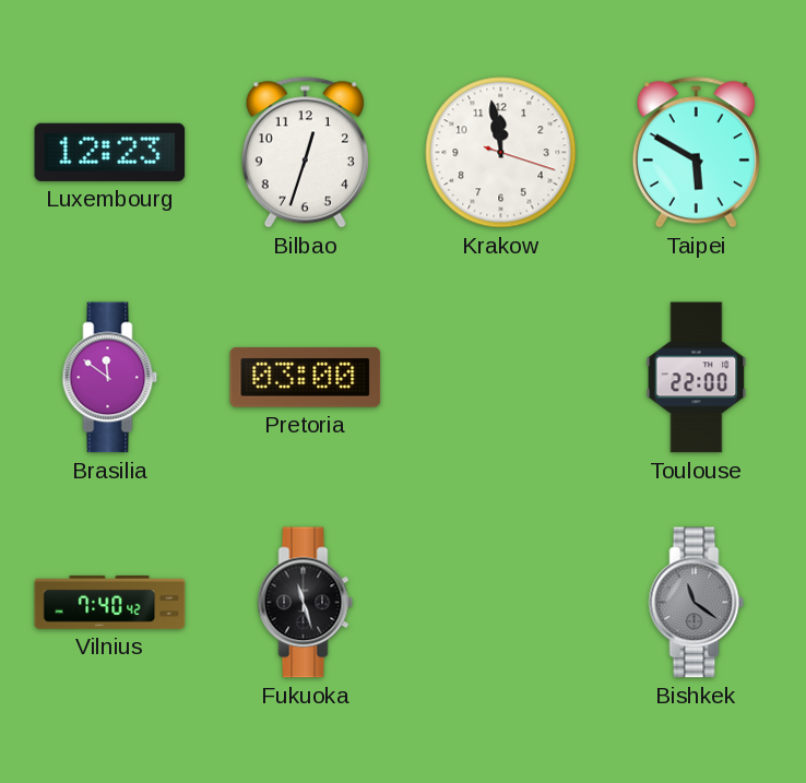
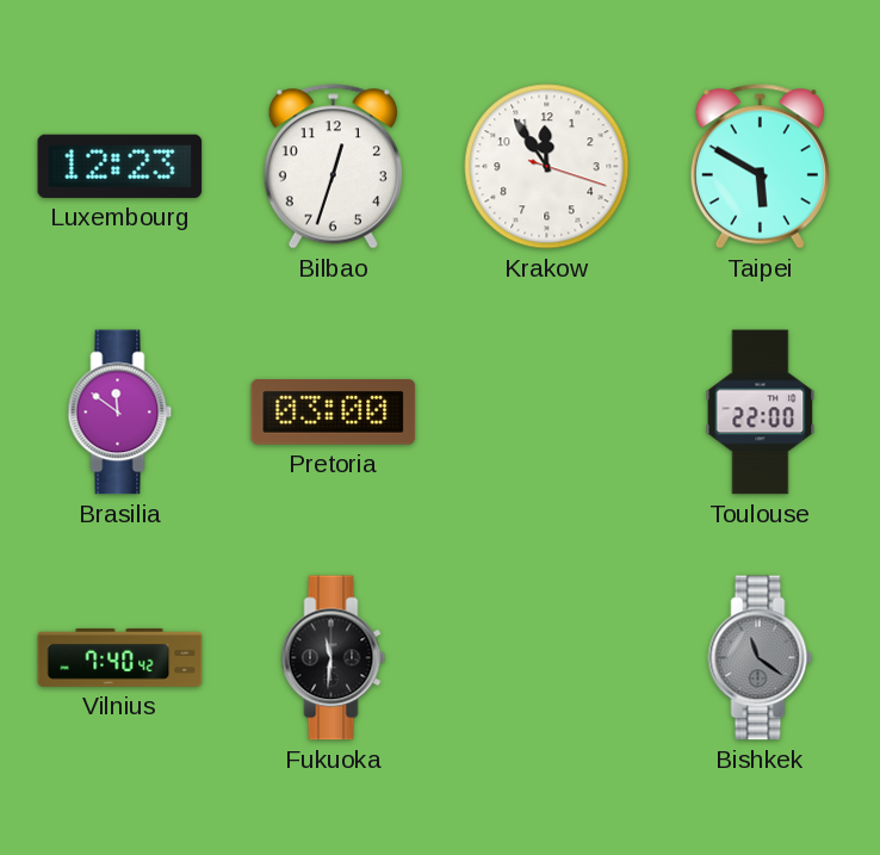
Krakow: 11:58 -> 11:54
Fukuoka: 11:27 -> 11:31
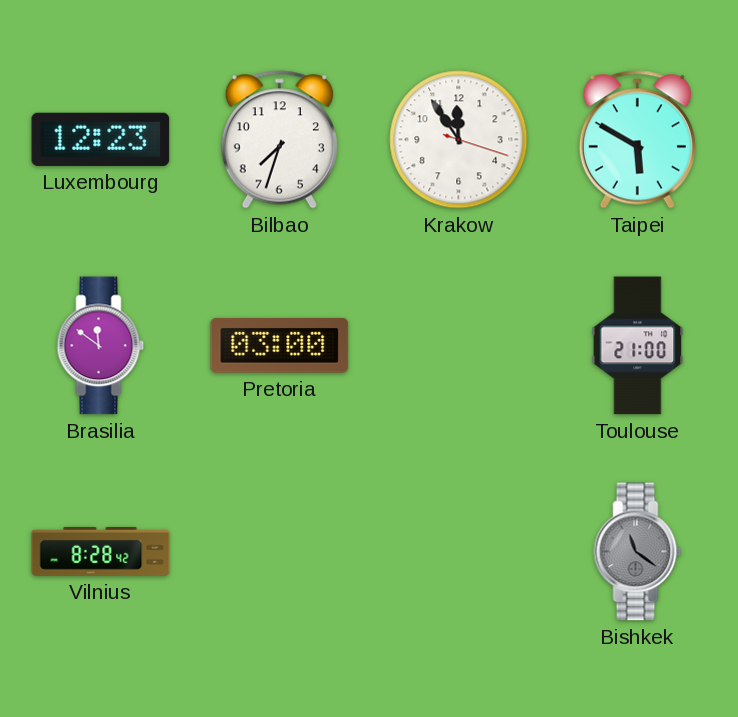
Bilbao: 12:33 -> 7:33
Toulouse: 22:00 -> 21:00
Vilnius: 7:40 -> 8:28
Fukuoka: 11:31 -> none
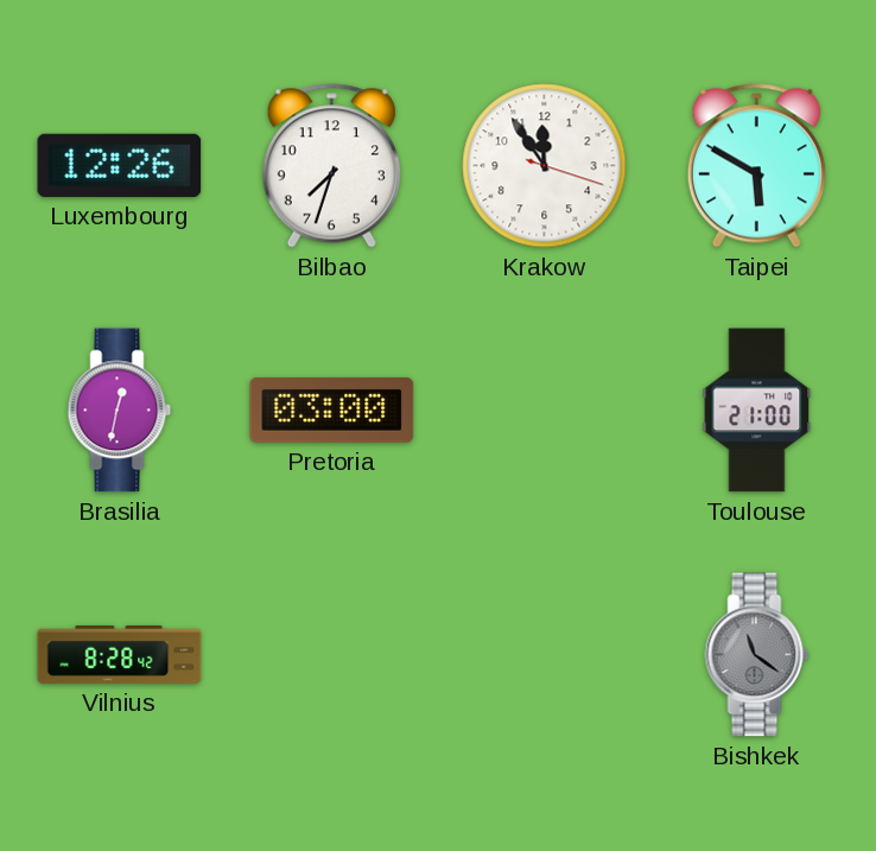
Luxembourg: 12:23 -> 12:26
Brasilia: 11:51 -> 12:32
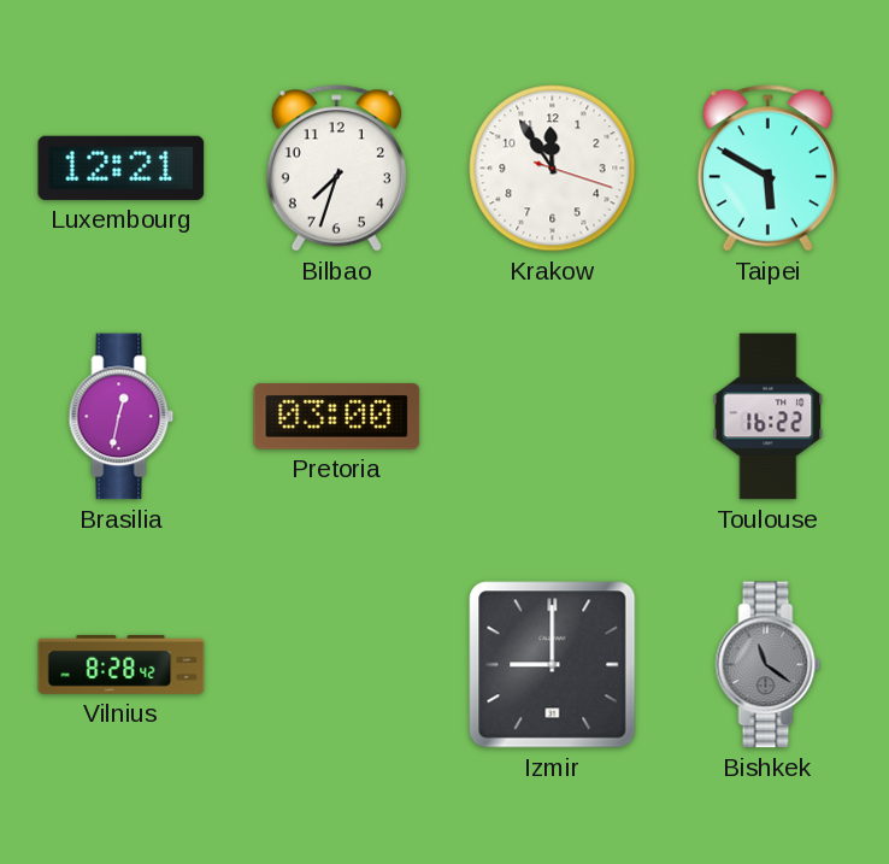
Luxembourg: 12:26 -> 12:21
Toulouse: 21:00 -> 16:22
Izmir: none -> 9:00
